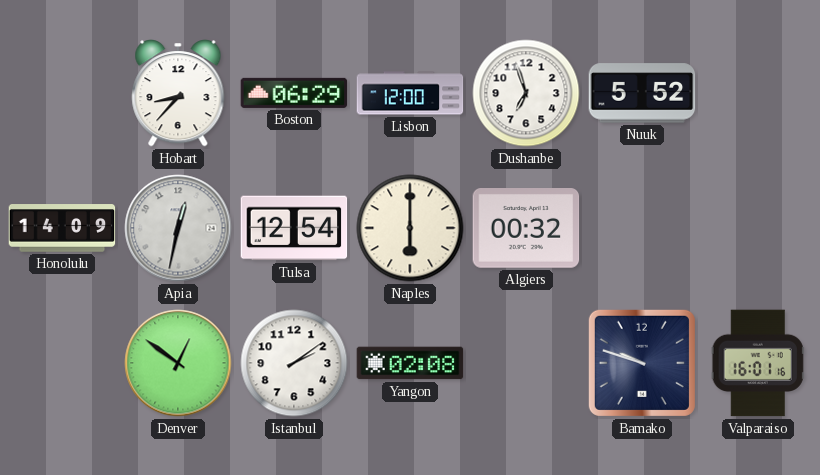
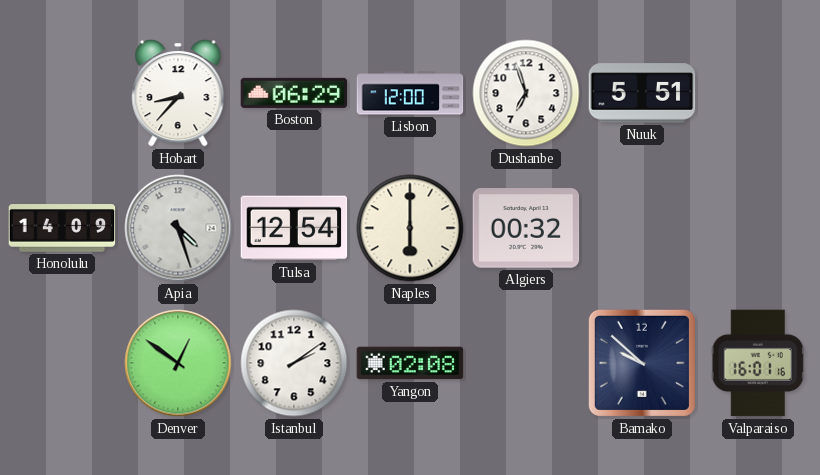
Nuuk: 5:52 -> 5:51
Apia: 12:32 -> 4:27
Bamako: 9:48 -> 9:52
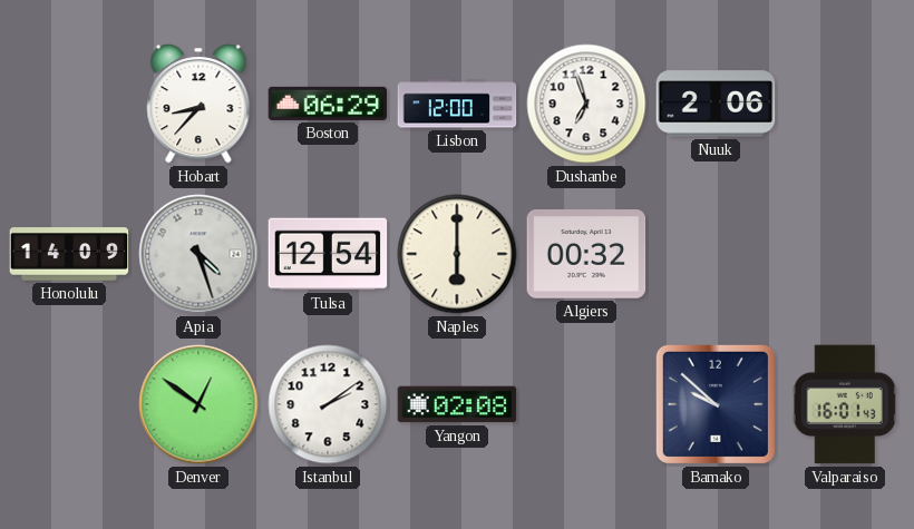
Nuuk: 5:51 -> 2:06
Valparaiso: 16:01:16 -> 16:01:43
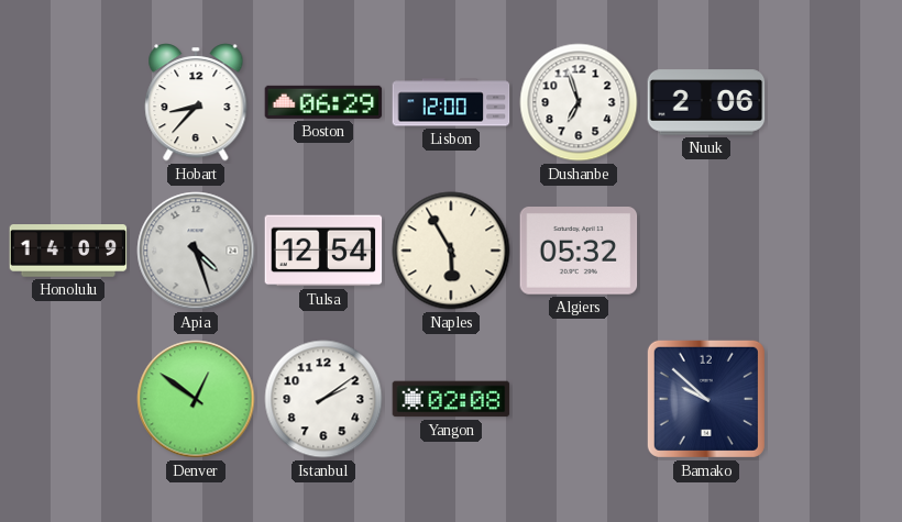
Naples: 6:00 -> 5:55
Algiers: 00:32 -> 05:32
Valparaiso: 16:01 -> none
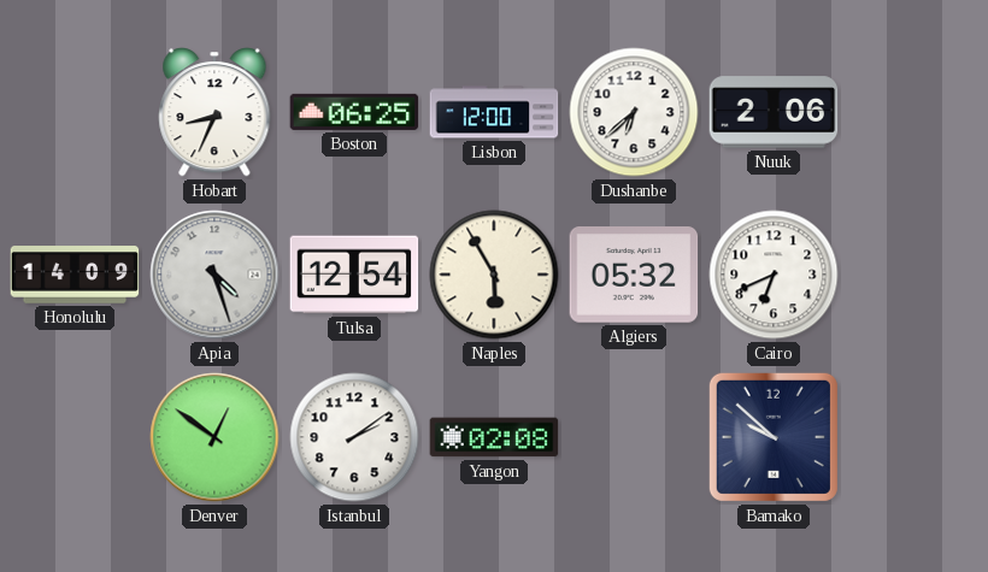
Hobart: 8:37 -> 8:34
Boston: 06:29 -> 06:25
Dushanbe: 6:57 -> 6:38
Cairo: none -> 6:41
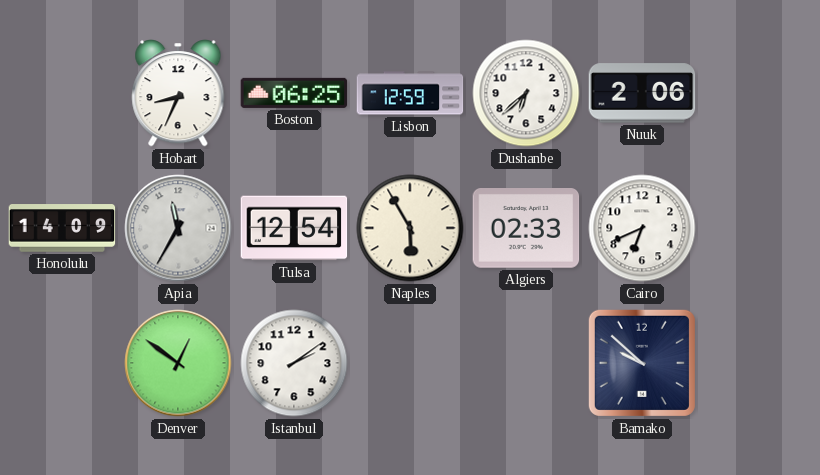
Lisbon: 12:00 -> 12:59
Apia: 4:27 -> 11:35
Algiers: 05:32 -> 02:33
Yangon: 02:08 -> none
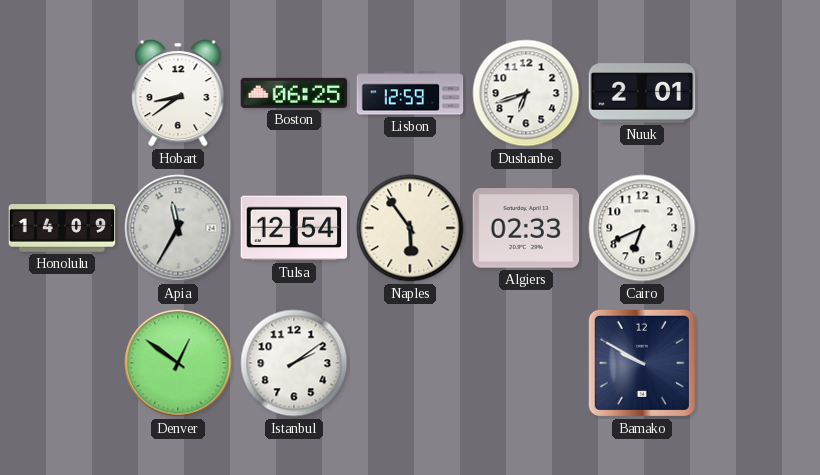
Hobart: 8:34 -> 8:39
Dushanbe: 6:38 -> 6:42
Nuuk: 2:06 -> 2:01
Naples: 5:55 -> 5:54
Bamako: 9:52 -> 9:50
